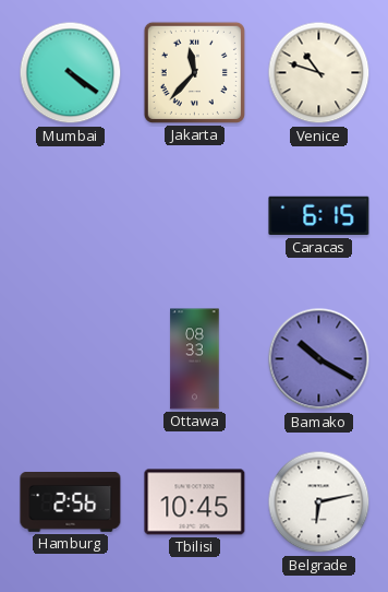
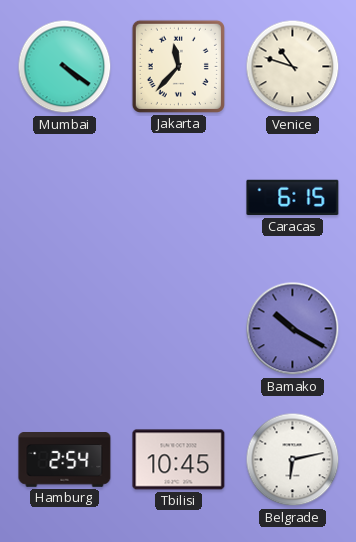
Ottawa: 08:33 -> none
Hamburg: 2:56 -> 2:54
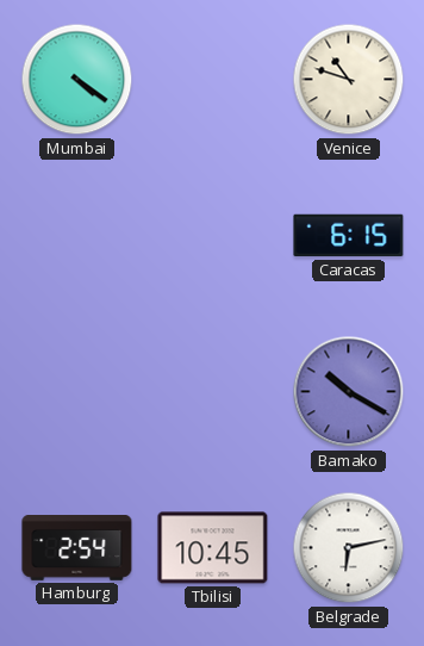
Jakarta: 11:37 -> none
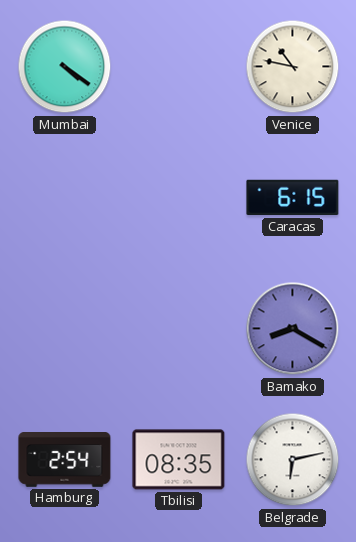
Venice: 10:48 -> 10:47
Bamako: 10:20 -> 8:20
Tbilisi: 10:45 -> 08:35
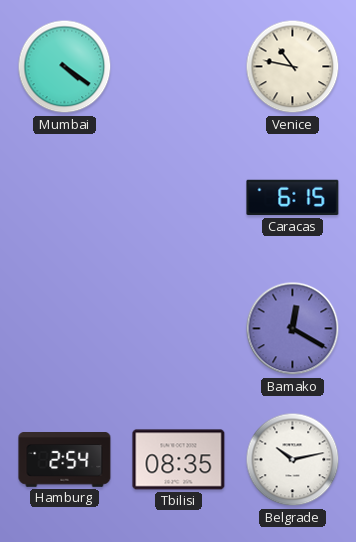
Bamako: 8:20 -> 12:20
Belgrade: 6:13 -> 10:13
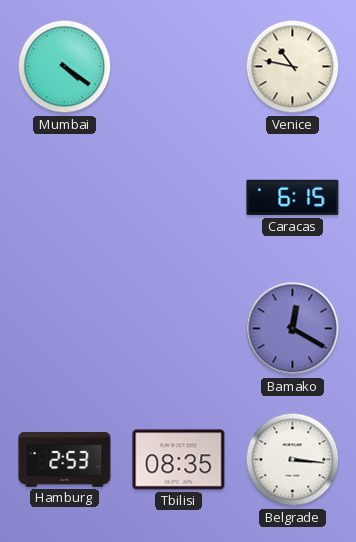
Hamburg: 2:54 -> 2:53
Belgrade: 10:13 -> 3:16
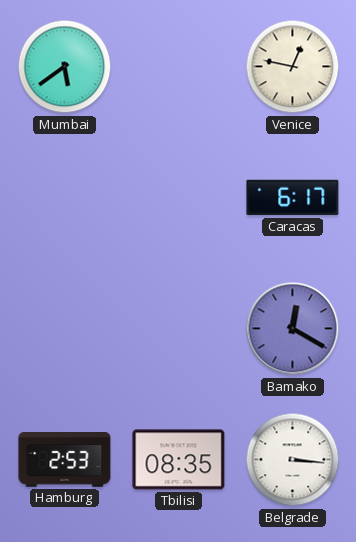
Mumbai: 4:21 -> 5:39
Venice: 10:47 -> 12:47
Caracas: 6:15 -> 6:17
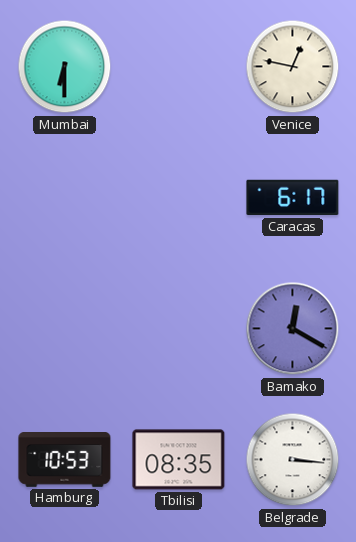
Mumbai: 5:39 -> 6:30
Hamburg: 2:53 -> 10:53
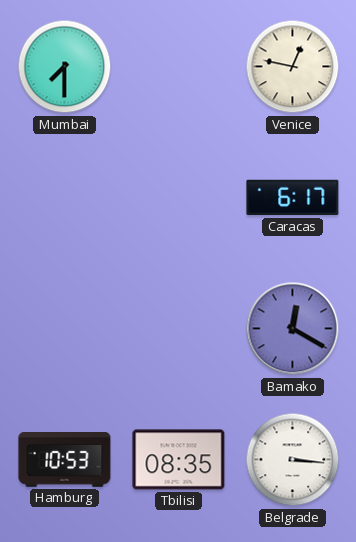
Mumbai: 6:30 -> 7:30
